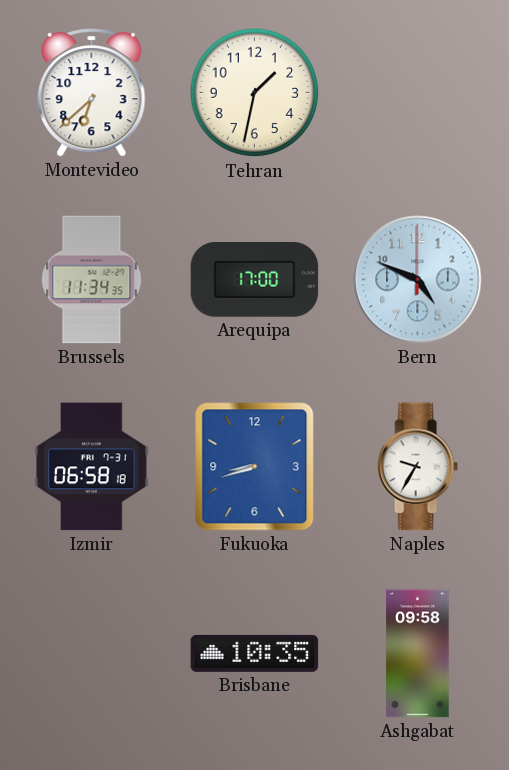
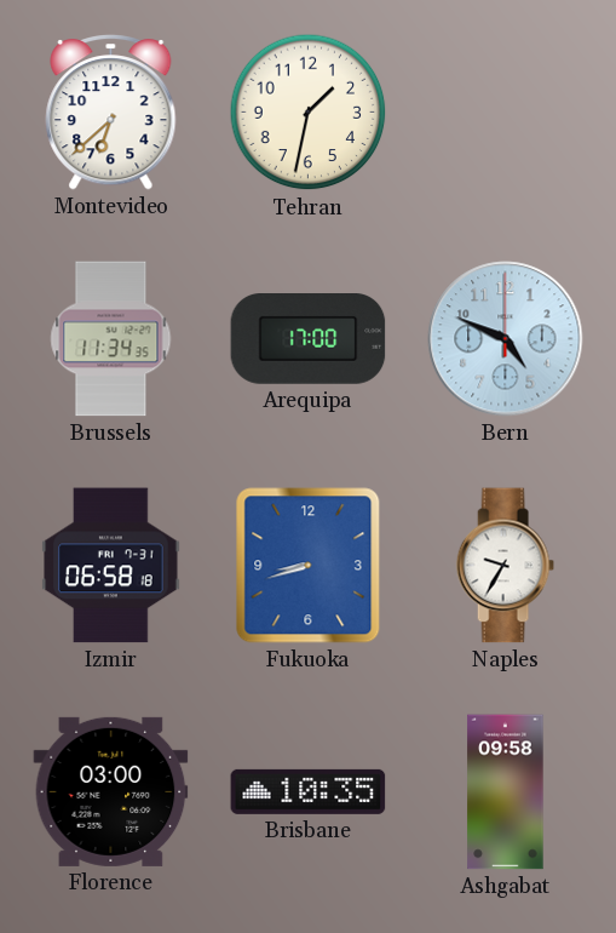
Florence: none -> 03:00
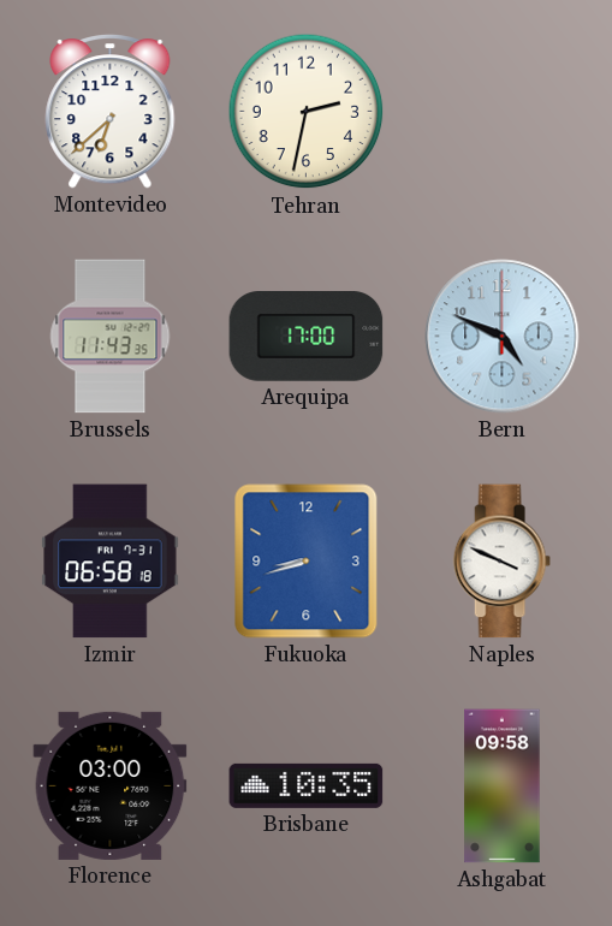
Tehran: 1:32 -> 2:32
Brussels: 11:34 -> 11:43
Naples: 9:35 -> 3:49
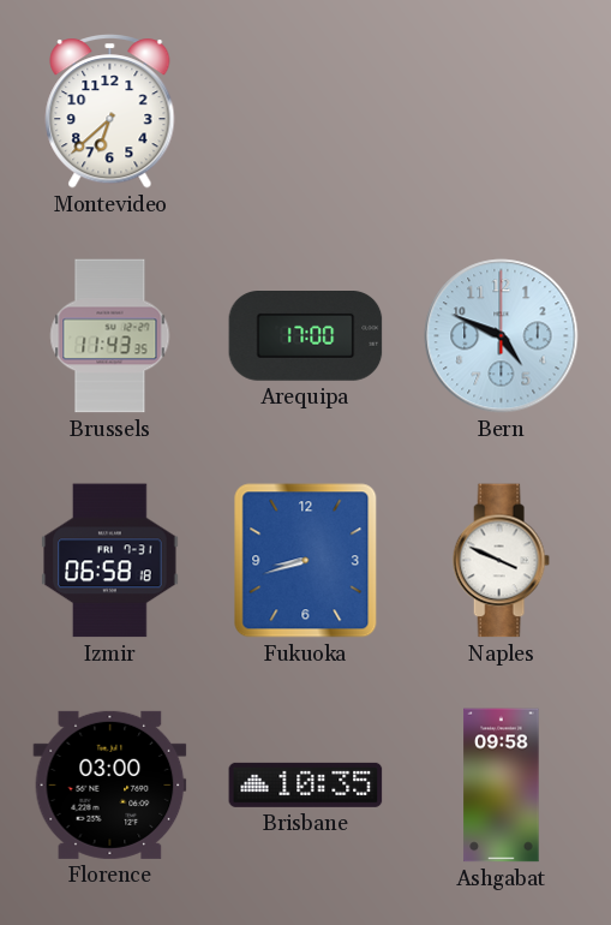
Tehran: 2:32 -> none
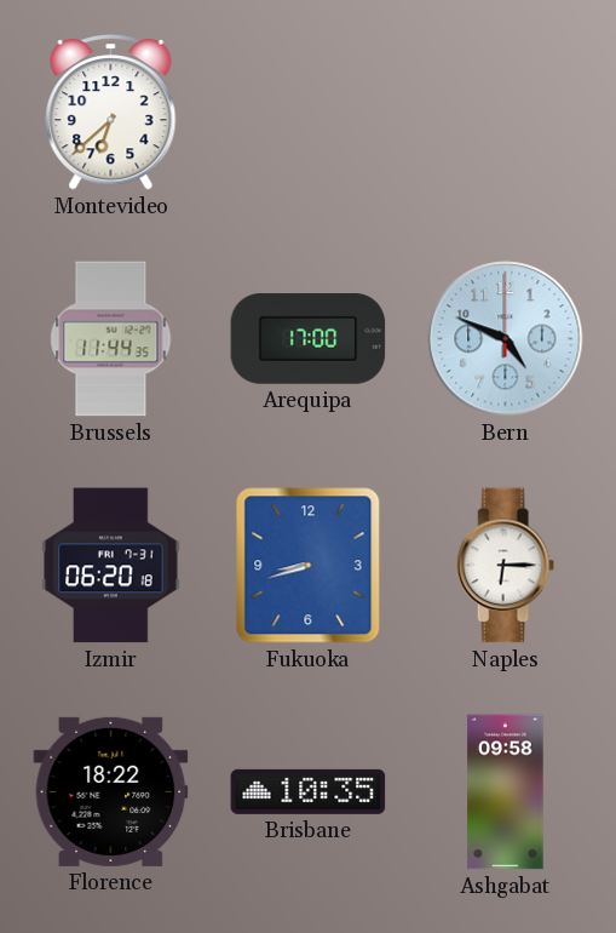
Brussels: 11:43 -> 11:44
Izmir: 06:58 -> 06:20
Naples: 3:49 -> 6:15
Florence: 03:00 -> 18:22
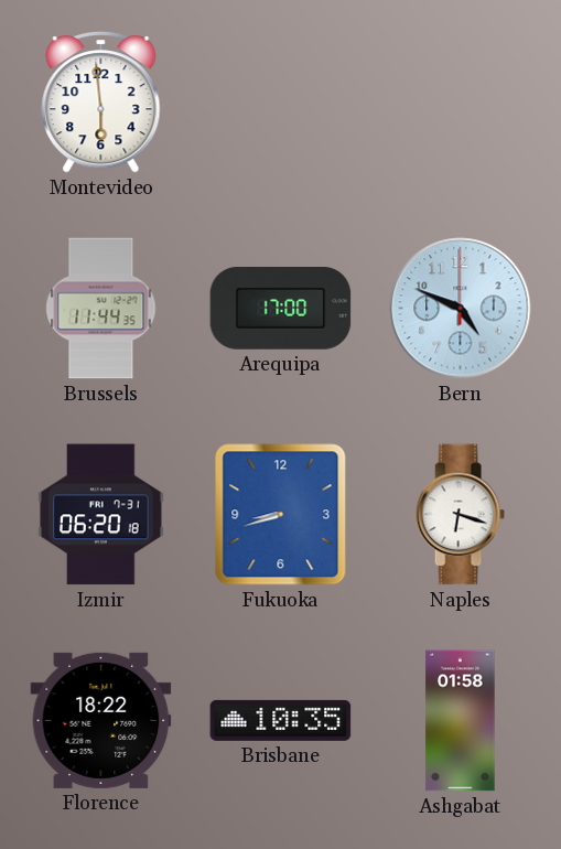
Montevideo: 6:38 -> 5:59
Naples: 6:15 -> 6:18
Ashgabat: 09:58 -> 01:58
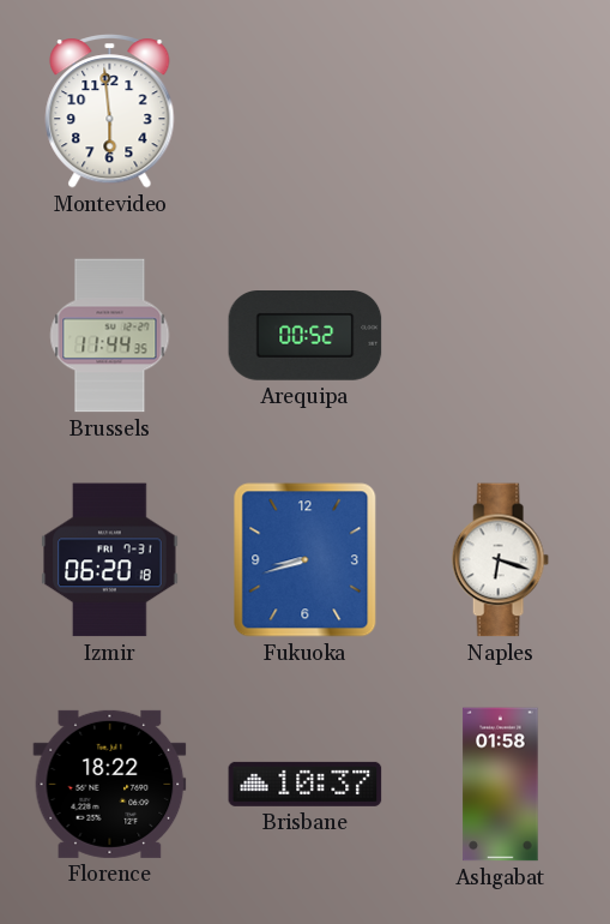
Arequipa: 17:00 -> 00:52
Bern: 4:49 -> none
Brisbane: 10:35 -> 10:37
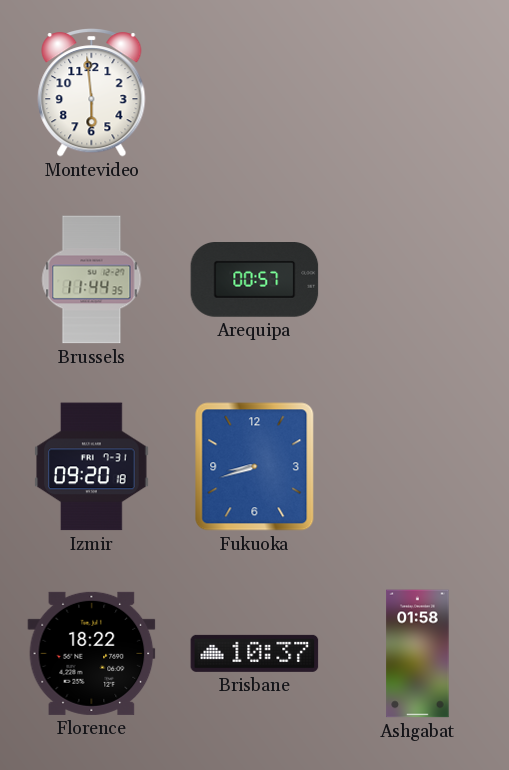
Arequipa: 00:52 -> 00:57
Izmir: 06:20 -> 09:20
Naples: 6:18 -> none
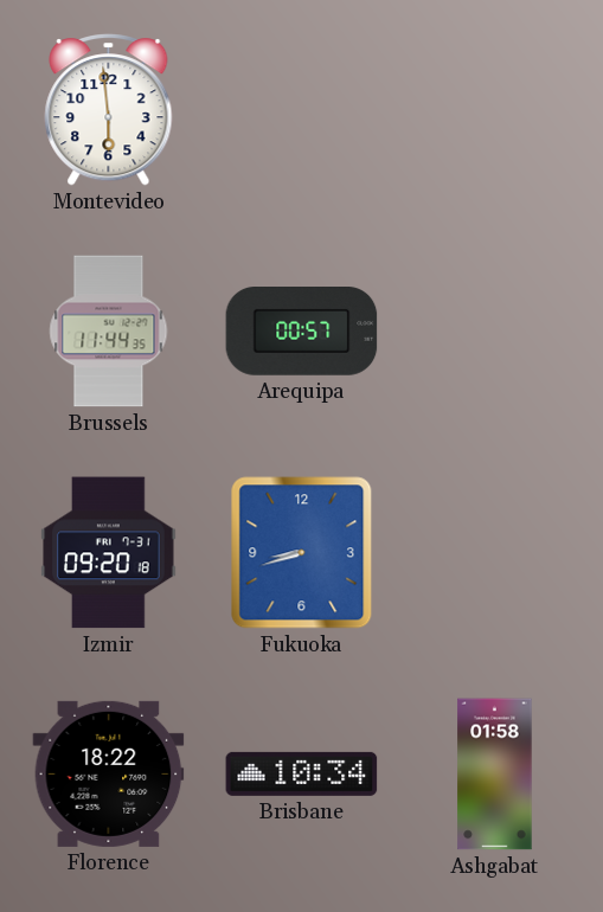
Brisbane: 10:37 -> 10:34
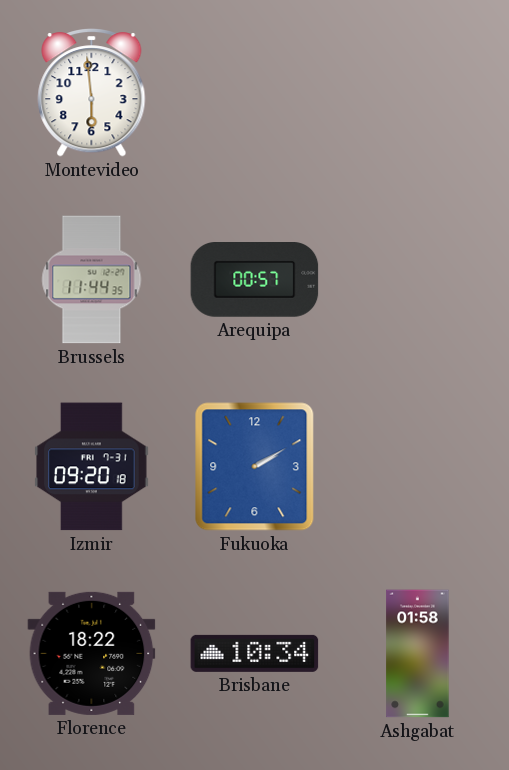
Fukuoka: 8:42 -> 2:10
